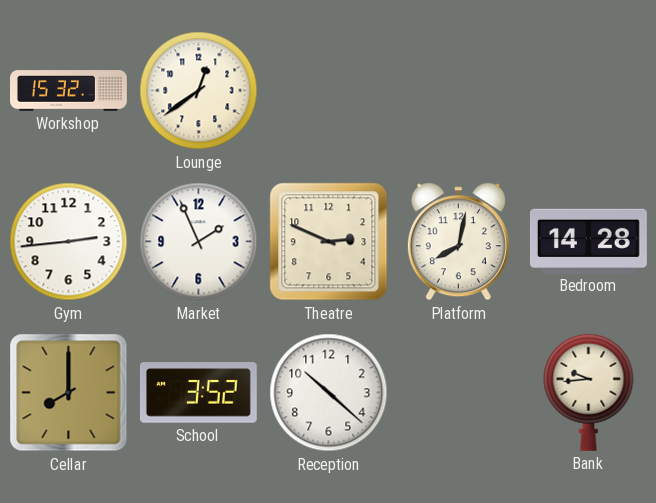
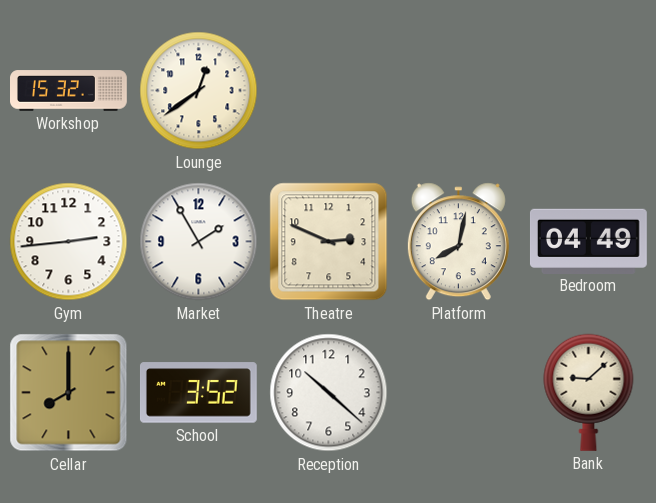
Market: 1:56 -> 1:55
Bedroom: 14:28 -> 04:49
Bank: 9:44 -> 9:08
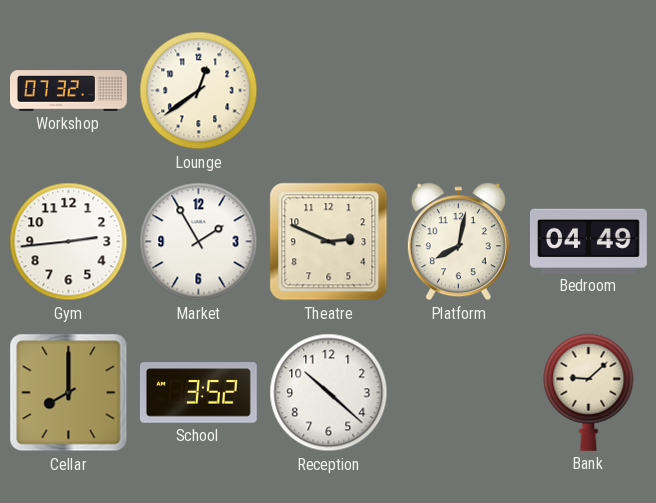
Workshop: 15:32 -> 07:32
